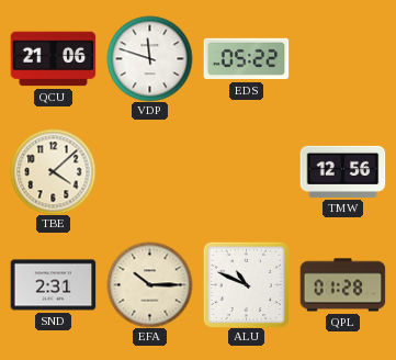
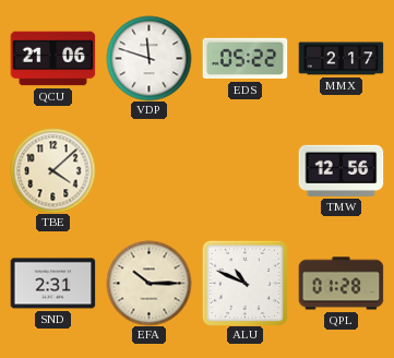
MMX: none -> 2:17
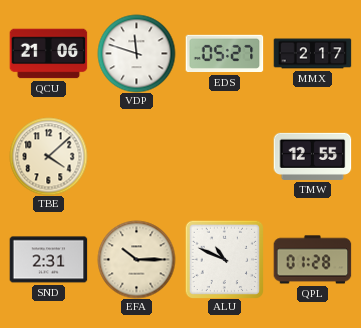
EDS: 05:22 -> 05:27
TMW: 12:56 -> 12:55
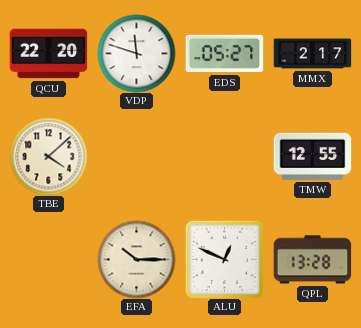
QCU: 21:06 -> 22:20
SND: 2:31 -> none
ALU: 10:49 -> 12:49
QPL: 01:28 -> 13:28
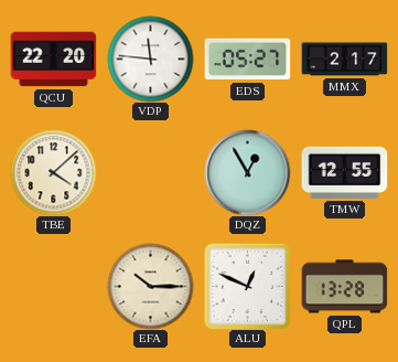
VDP: 11:48 -> 11:46
DQZ: none -> 12:55
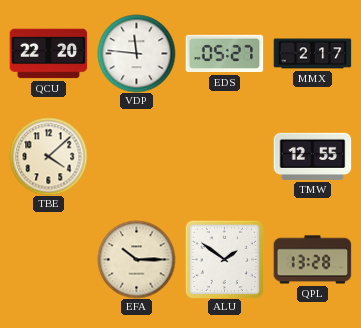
DQZ: 12:55 -> none
ALU: 12:49 -> 1:51
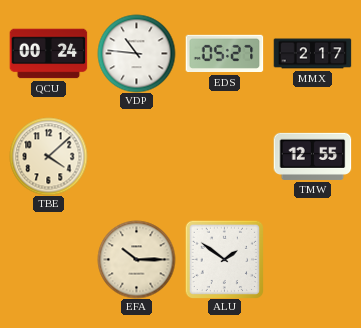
QCU: 22:20 -> 00:24
VDP: 11:46 -> 10:46
QPL: 13:28 -> none
